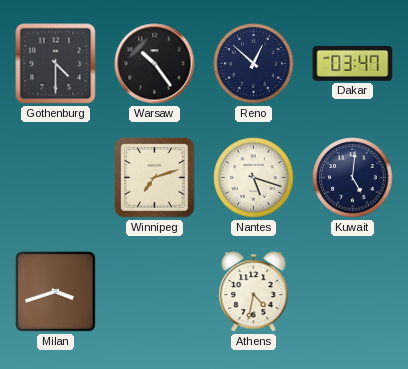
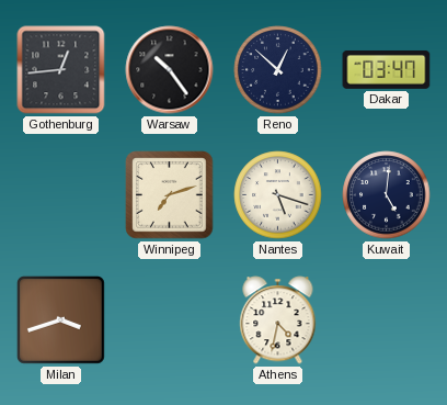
Gothenburg: 4:30 -> 12:44
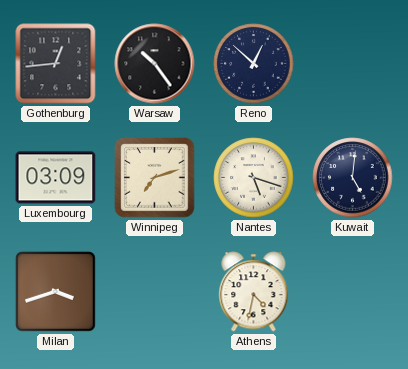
Dakar: 03:47 -> none
Luxembourg: none -> 03:09
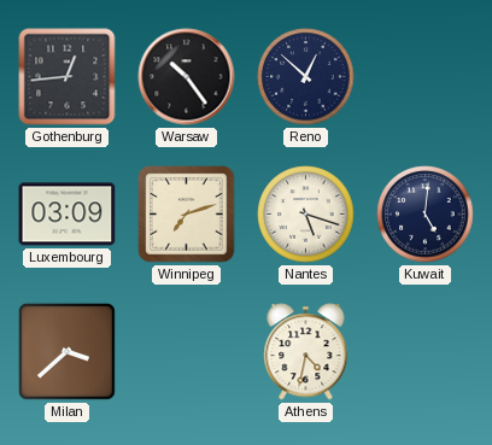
Milan: 3:42 -> 3:38
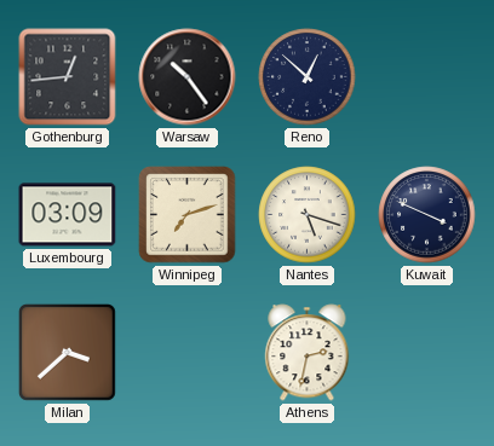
Kuwait: 5:01 -> 3:49
Athens: 4:32 -> 2:32
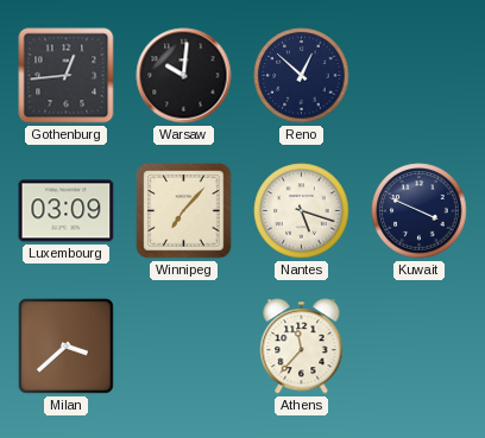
Warsaw: 10:24 -> 10:01
Winnipeg: 7:12 -> 7:07
Athens: 2:32 -> 11:37
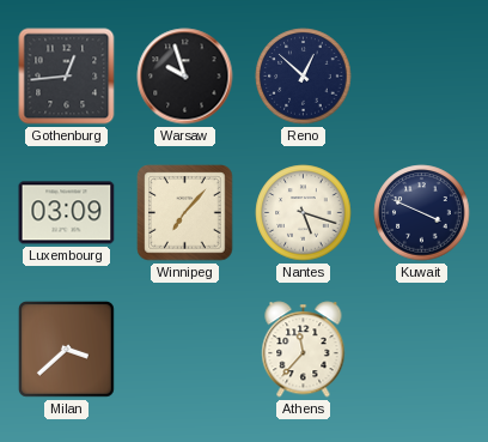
Warsaw: 10:01 -> 9:57
